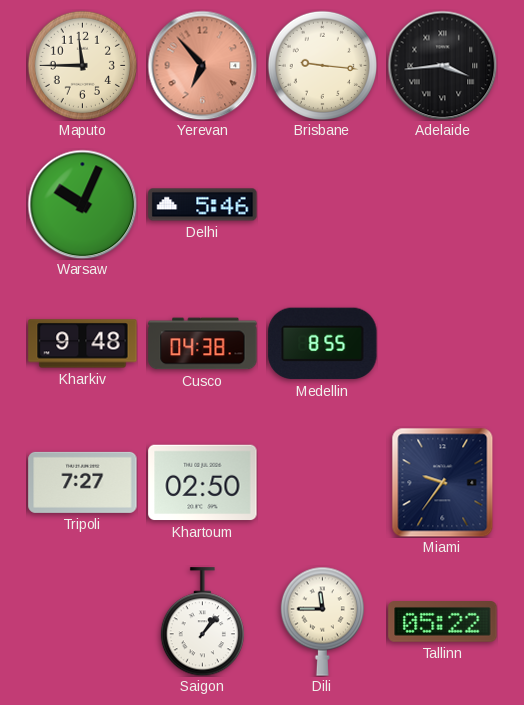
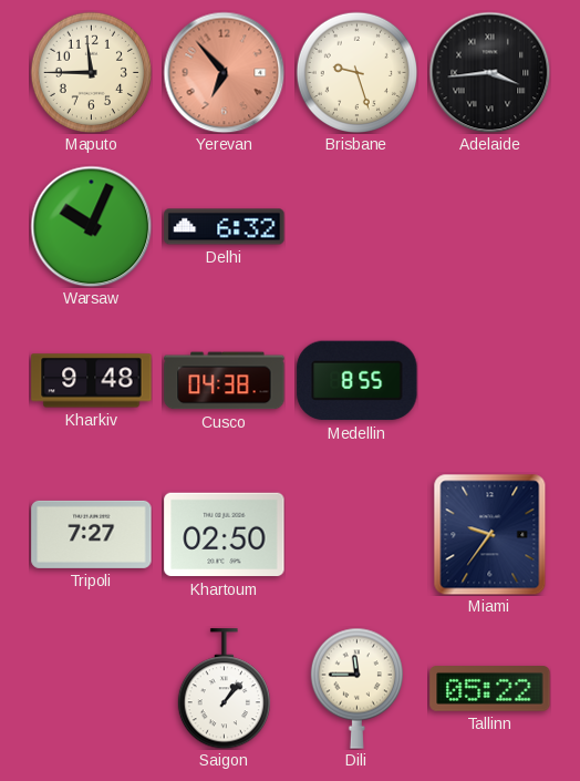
Brisbane: 9:16 -> 9:27
Delhi: 5:46 -> 6:32
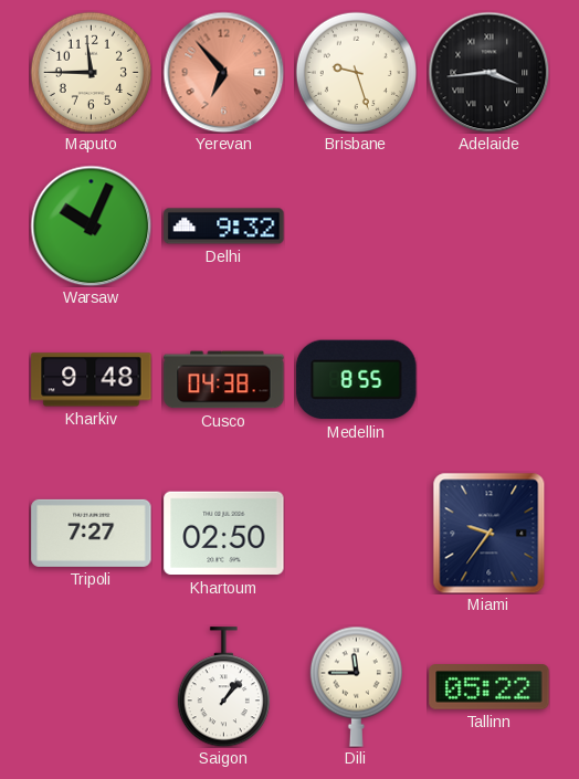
Delhi: 6:32 -> 9:32
